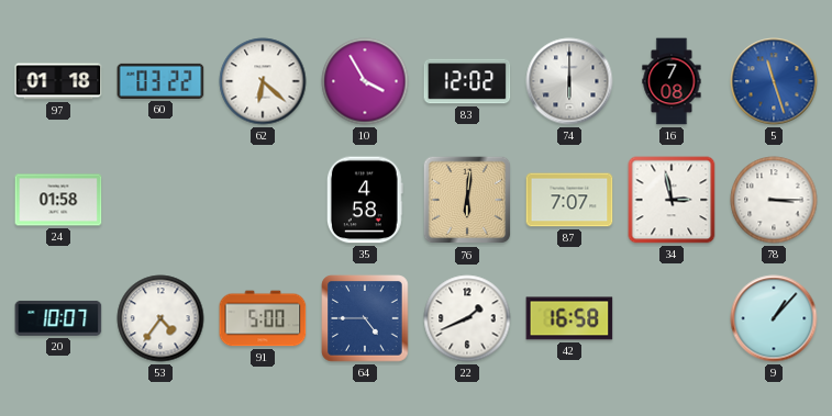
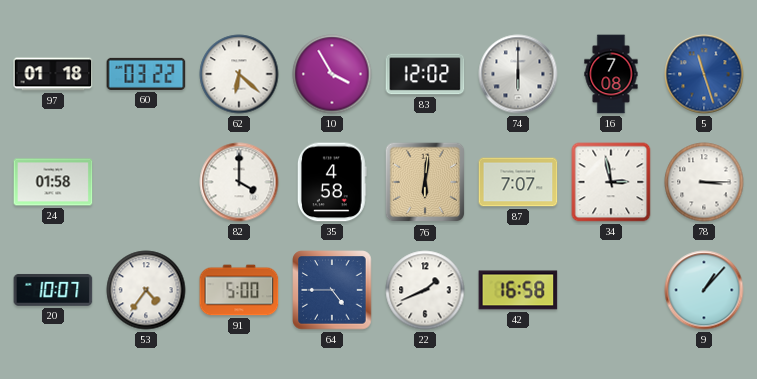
82: none -> 4:00
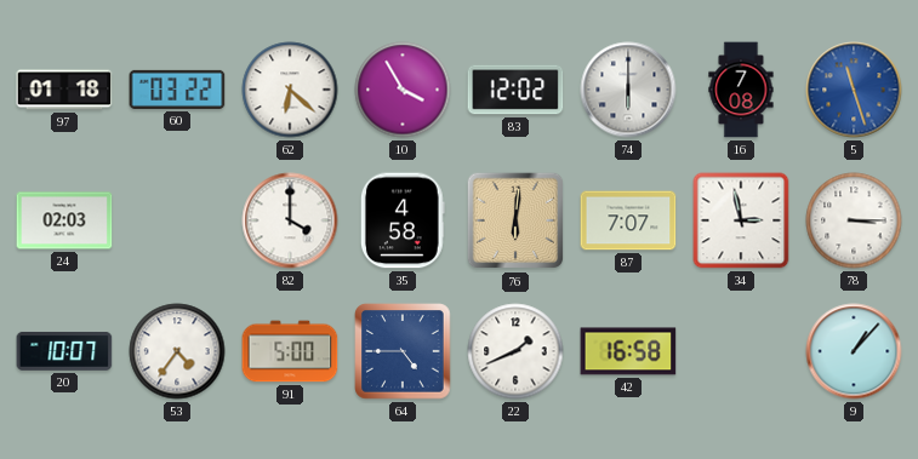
24: 01:58 -> 02:03
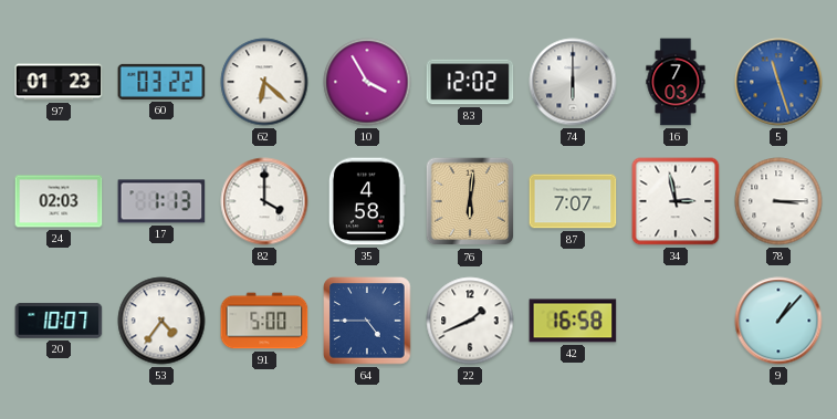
97: 01:18 -> 01:23
16: 7:08 -> 7:03
17: none -> 1:13
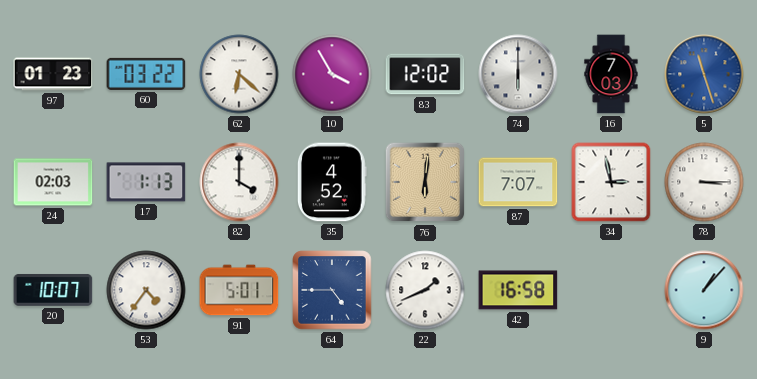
35: 4:58 -> 4:52
91: 5:00 -> 5:01
